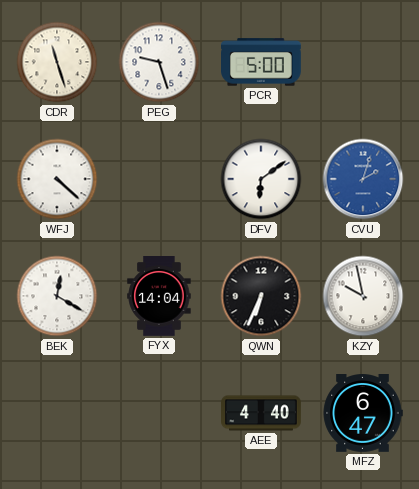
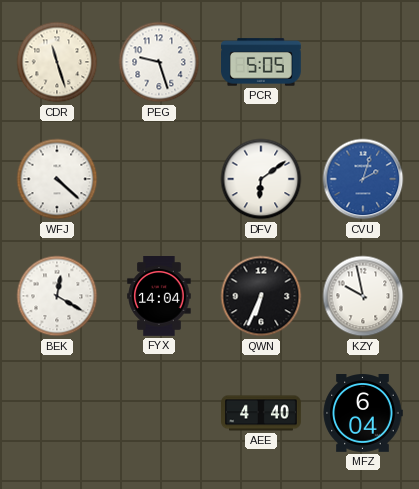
PCR: 5:00 -> 5:05
MFZ: 6:47 -> 6:04
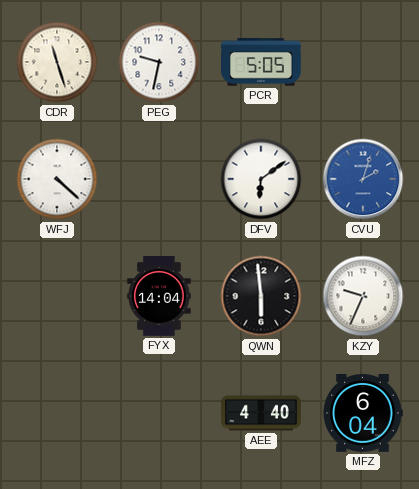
PEG: 9:27 -> 9:32
BEK: 12:20 -> none
QWN: 6:34 -> 5:59
KZY: 9:58 -> 9:34
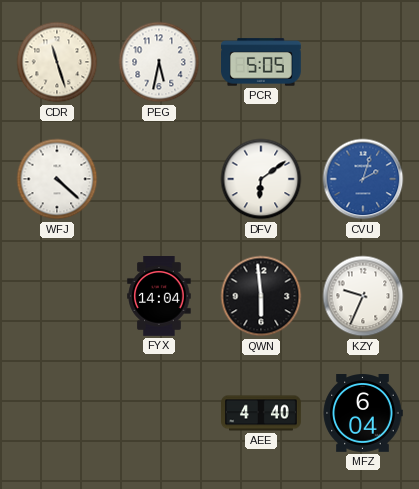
PEG: 9:32 -> 5:32
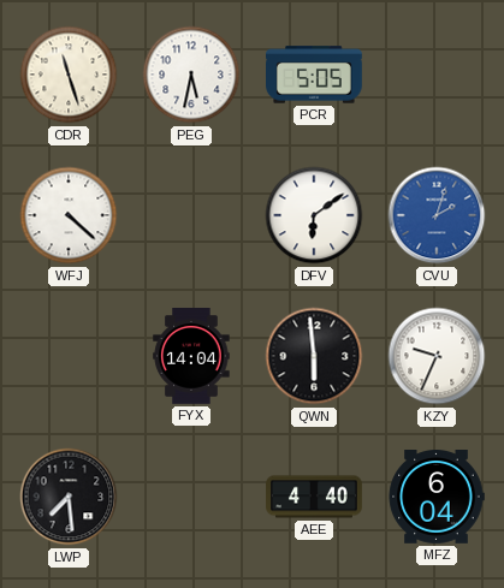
LWP: none -> 7:29
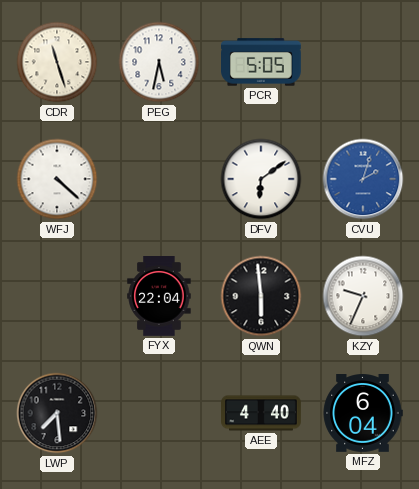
FYX: 14:04 -> 22:04
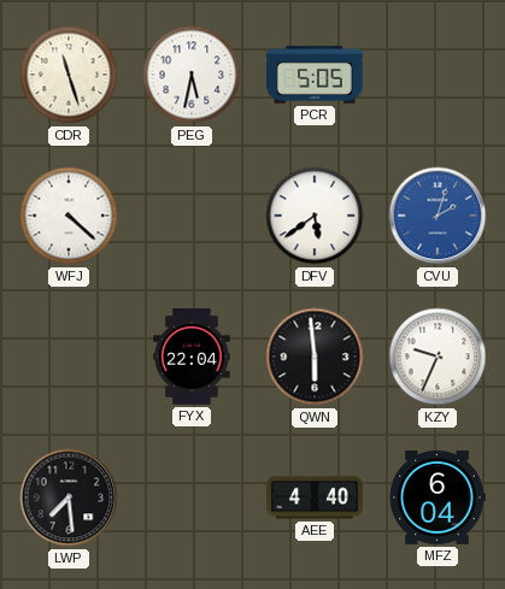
DFV: 6:09 -> 5:39
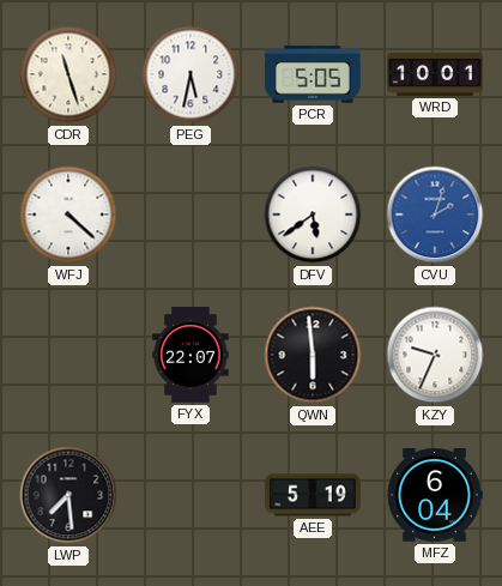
WRD: none -> 10:01
FYX: 22:04 -> 22:07
AEE: 4:40 -> 5:19
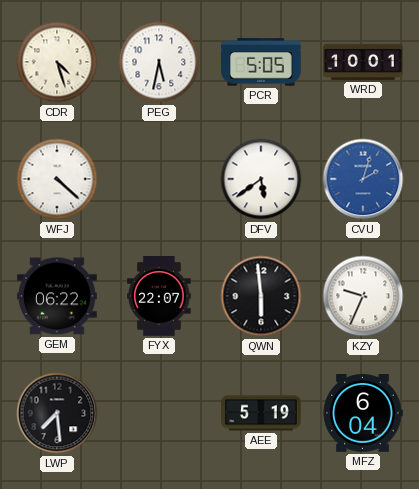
CDR: 11:27 -> 4:27
GEM: none -> 06:22
